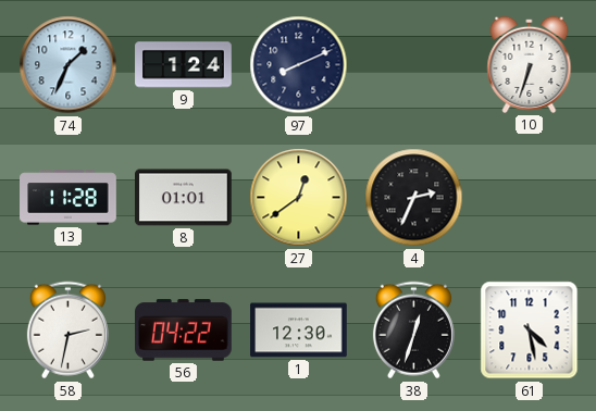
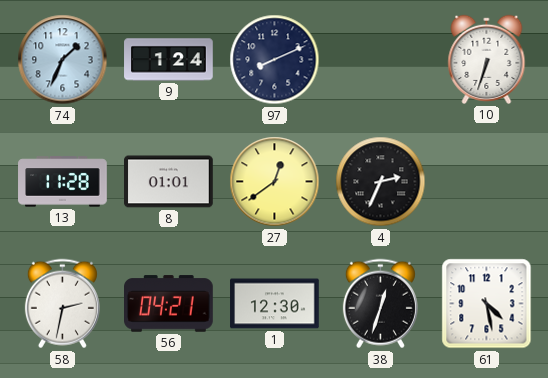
56: 04:22 -> 04:21
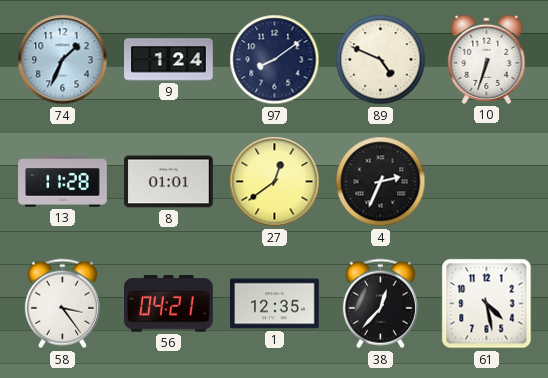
97: 8:11 -> 8:09
89: none -> 4:49
58: 2:32 -> 3:24
1: 12:30 -> 12:35
38: 12:33 -> 12:37
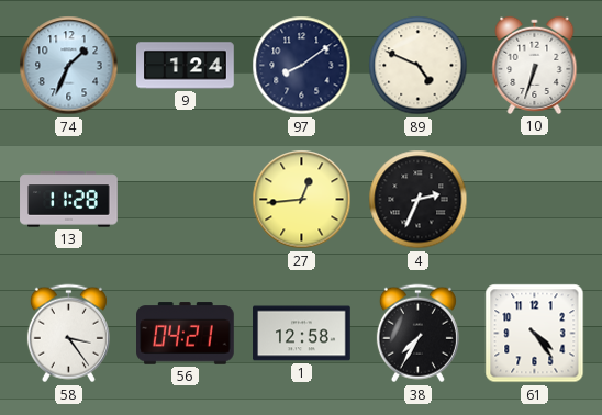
8: 01:01 -> none
27: 12:39 -> 12:44
1: 12:35 -> 12:58
38: 12:37 -> 7:35
61: 4:28 -> 4:24
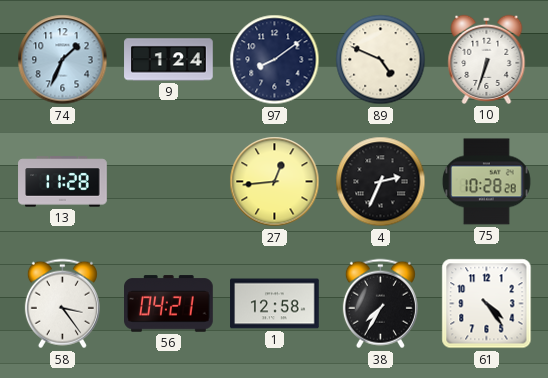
75: none -> 10:28
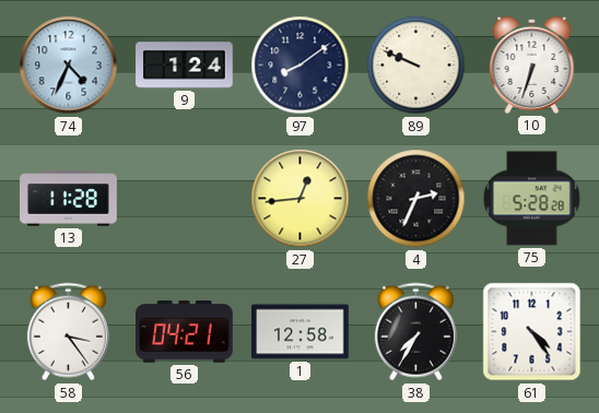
74: 1:34 -> 4:34
89: 4:49 -> 9:49
75: 10:28 -> 5:28
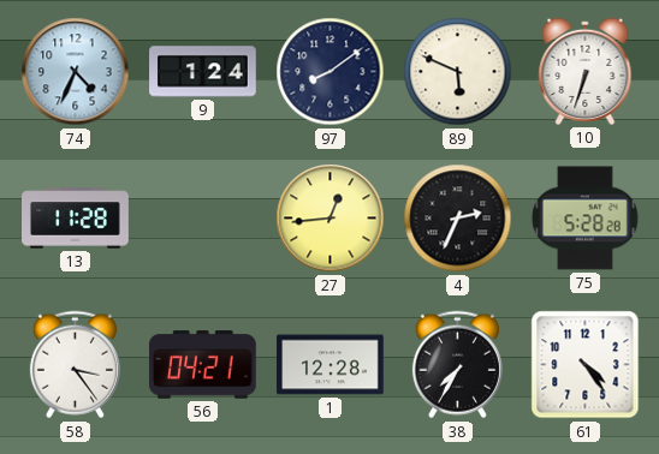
89: 9:49 -> 5:49
1: 12:58 -> 12:28
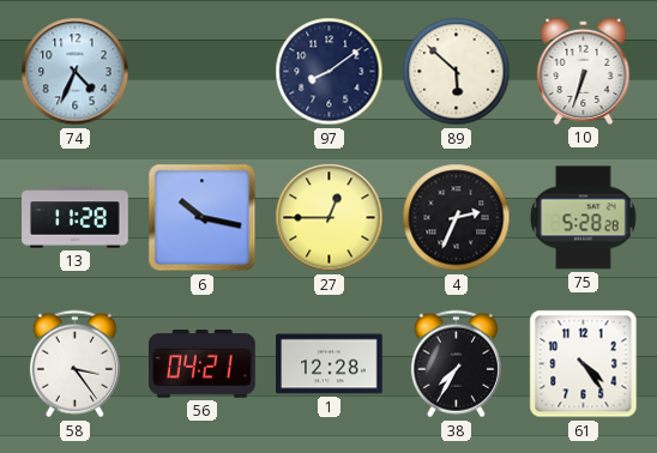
9: 1:24 -> none
89: 5:49 -> 5:52
6: none -> 10:17
27: 12:44 -> 12:45
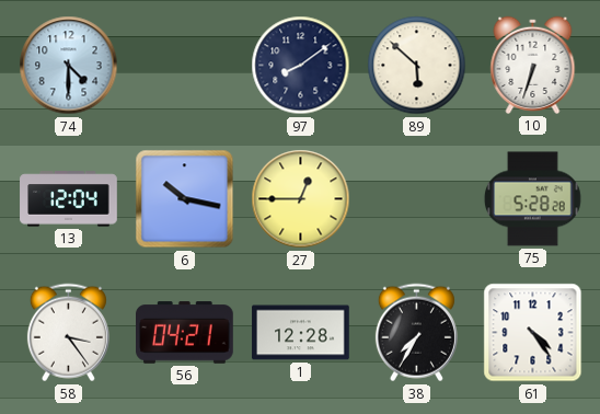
74: 4:34 -> 4:30
13: 11:28 -> 12:04
4: 2:34 -> none
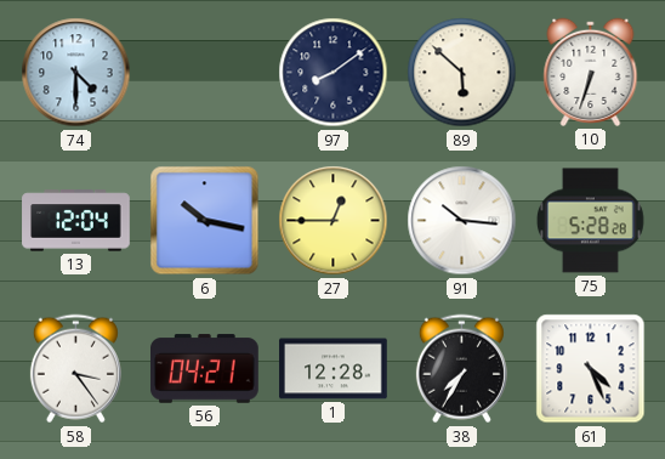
91: none -> 10:16
61: 4:24 -> 4:26
